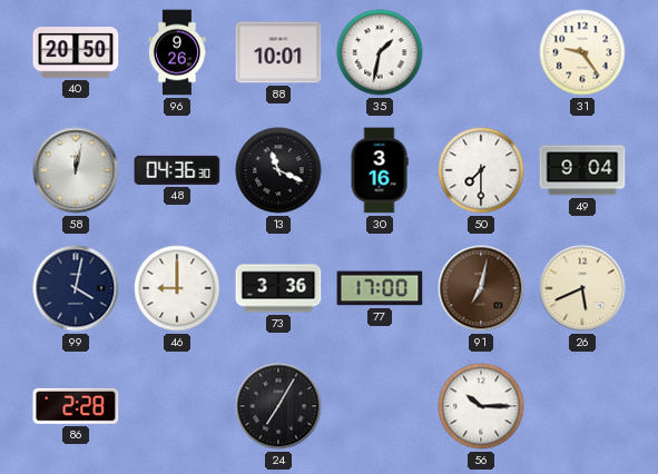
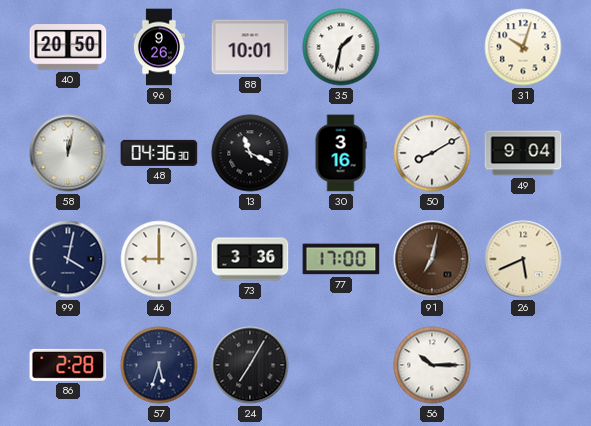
31: 9:24 -> 10:03
50: 7:30 -> 8:10
57: none -> 5:33
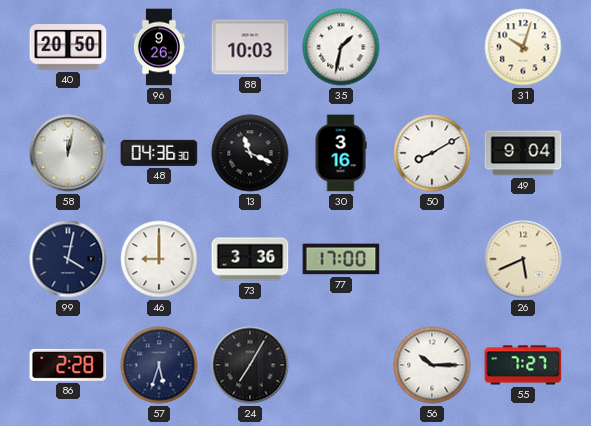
88: 10:01 -> 10:03
91: 7:02 -> none
55: none -> 7:27
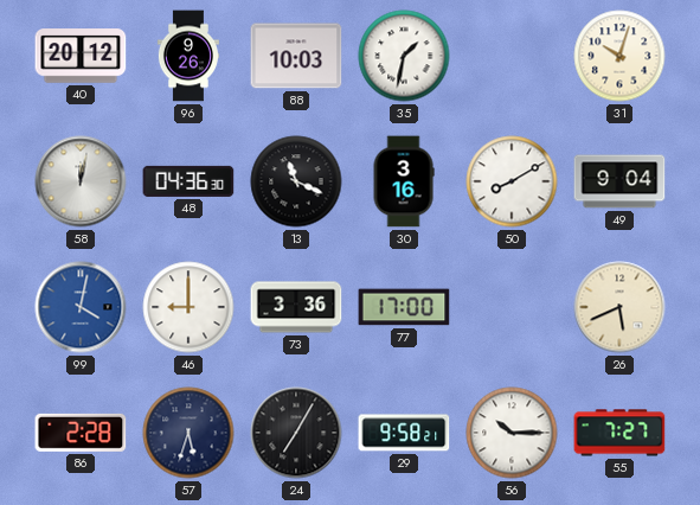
40: 20:50 -> 20:12
99 dial: navy -> blue
29: none -> 9:58
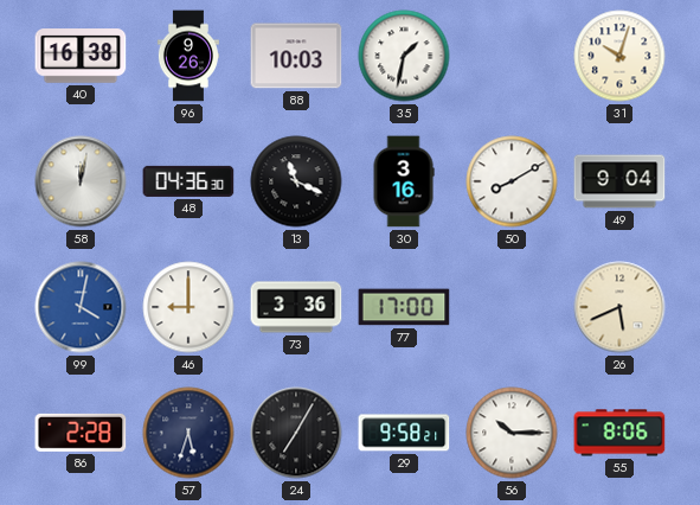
40: 20:12 -> 16:38
55: 7:27 -> 8:06
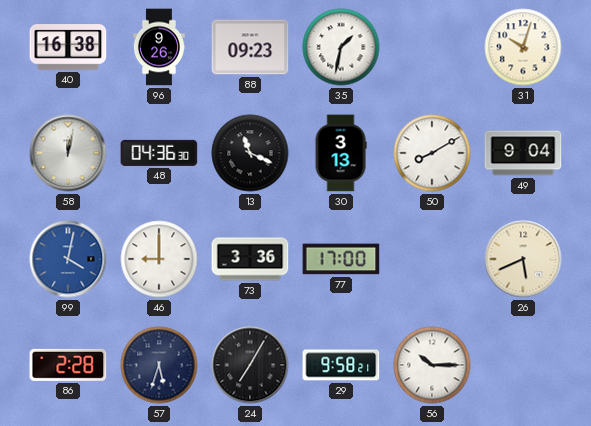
88: 10:03 -> 09:23
30: 3:16 -> 3:13
55: 8:06 -> none
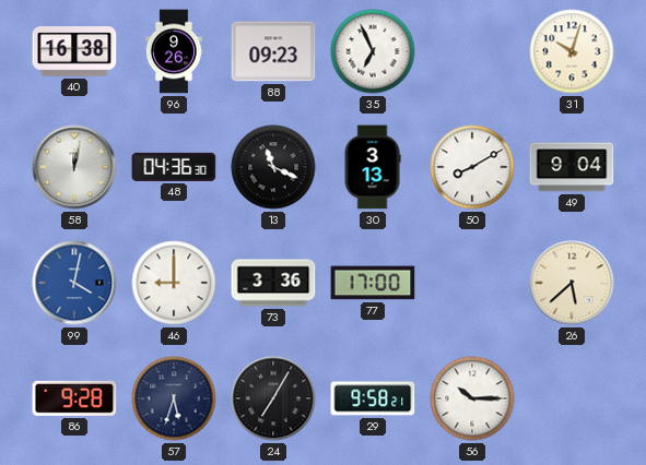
35: 1:32 -> 6:56
26: 5:41 -> 5:38
86: 2:28 -> 9:28
